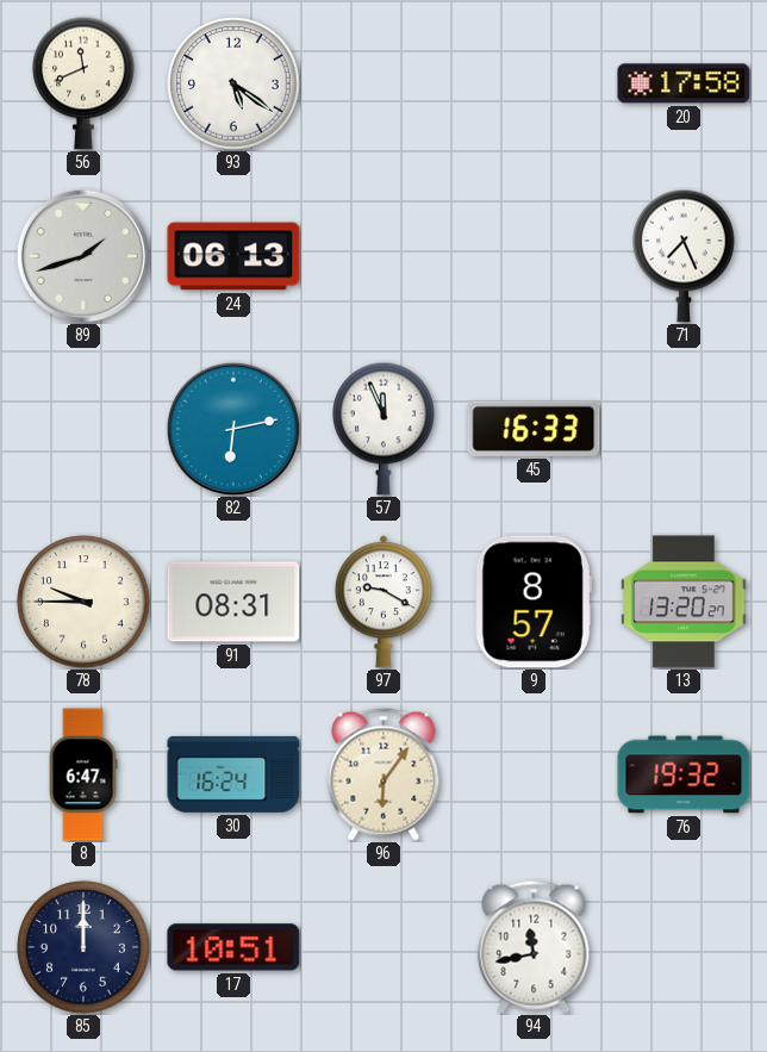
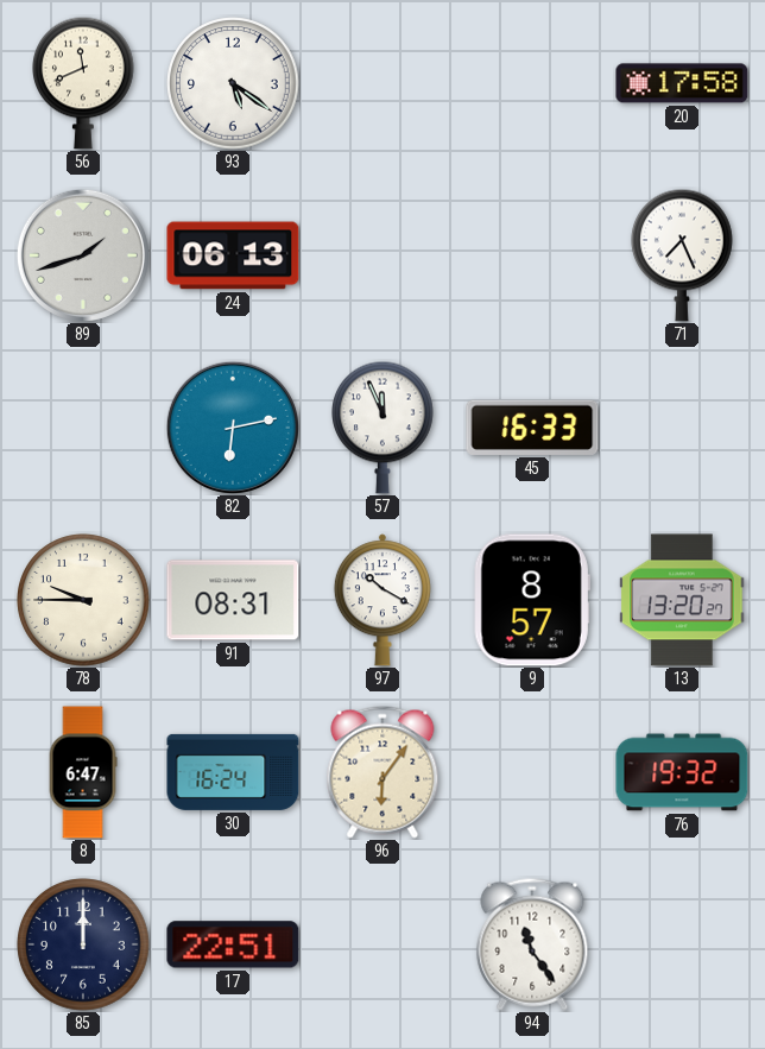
97: 9:20 -> 10:20
17: 10:51 -> 22:51
94: 11:43 -> 11:24
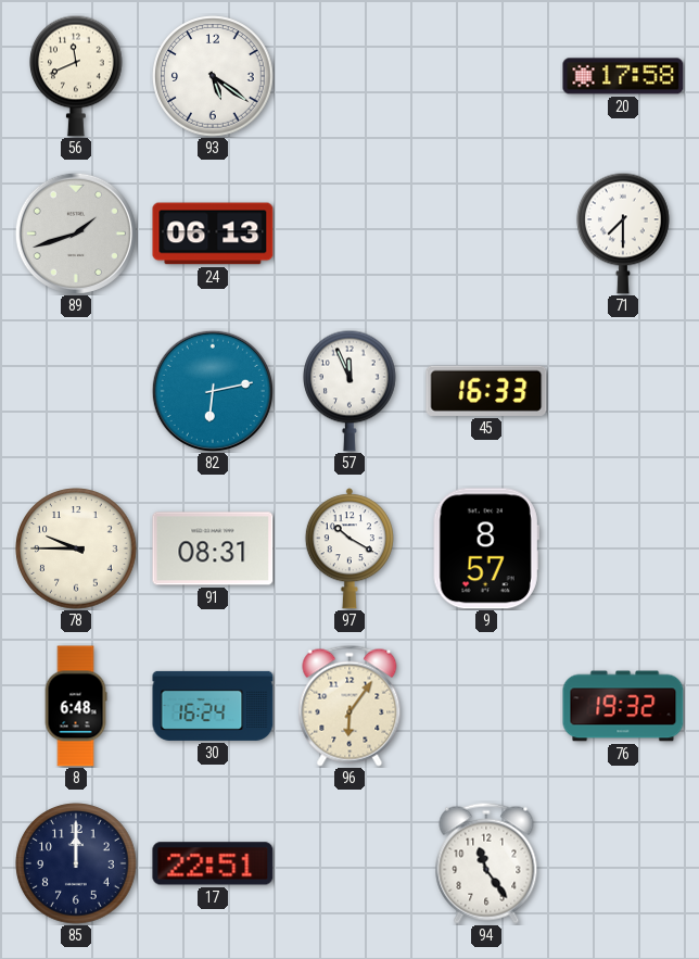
71: 7:26 -> 7:30
13: 13:20 -> none
8: 6:47 -> 6:48
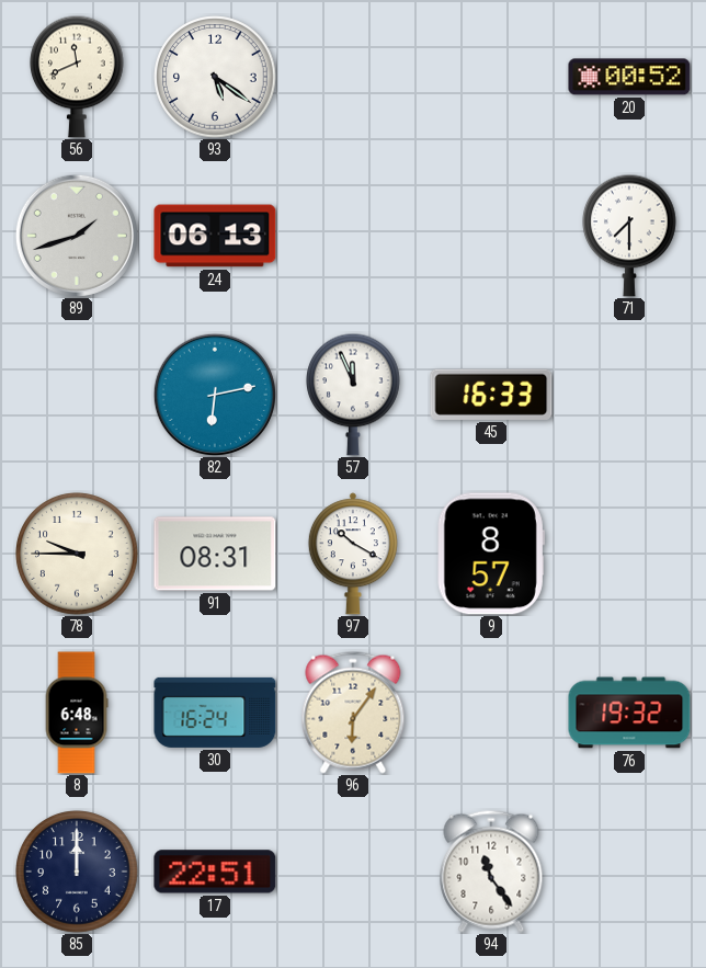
20: 17:58 -> 00:52
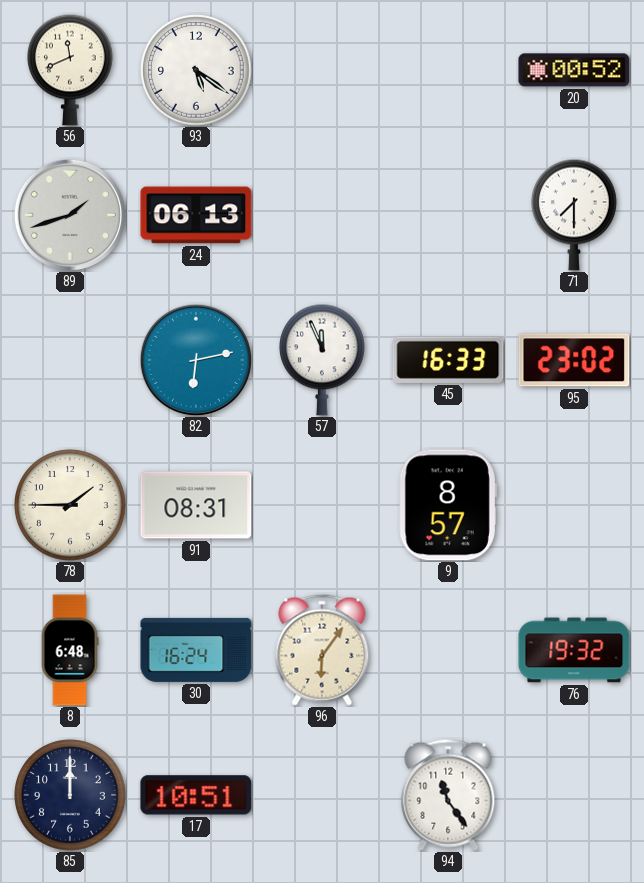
95: none -> 23:02
78: 9:45 -> 1:45
97: 10:20 -> none
17: 22:51 -> 10:51
